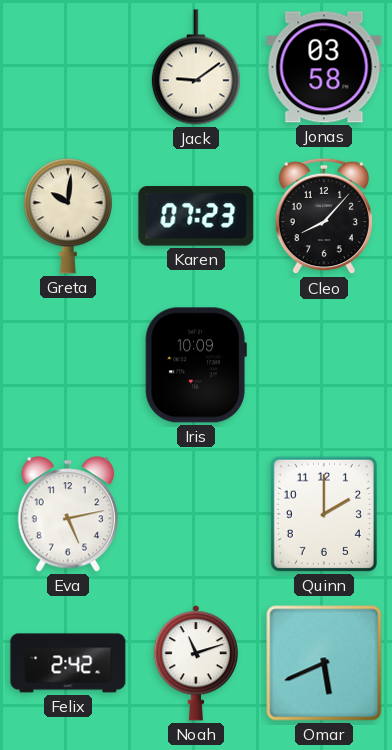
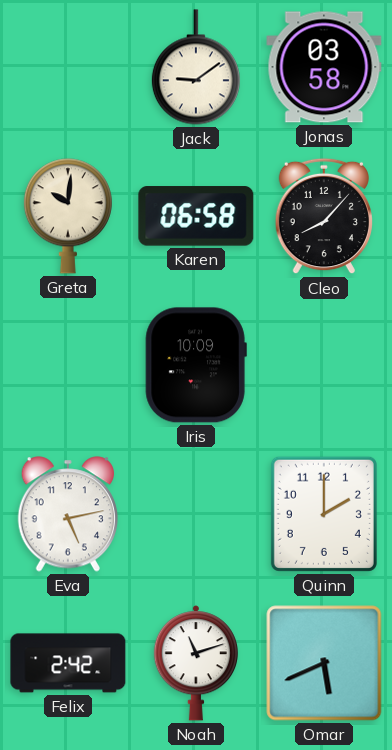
Karen: 07:23 -> 06:58
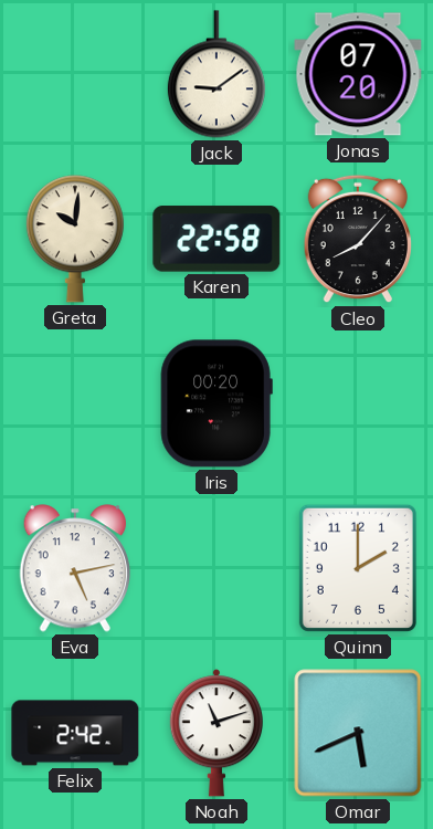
Jonas: 03:58 -> 07:20
Karen: 06:58 -> 22:58
Iris: 10:09 -> 00:20
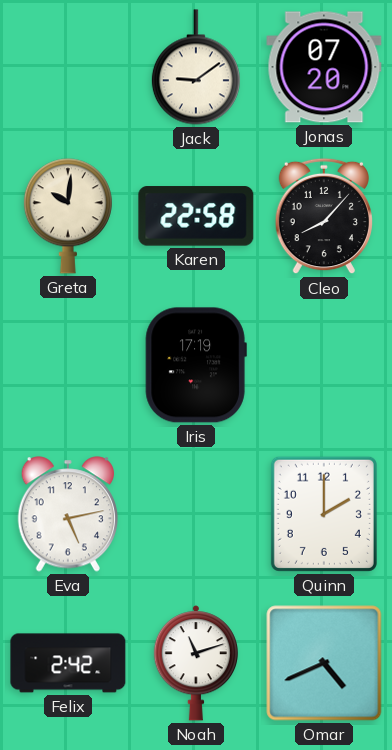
Iris: 00:20 -> 17:19
Omar: 5:41 -> 4:41
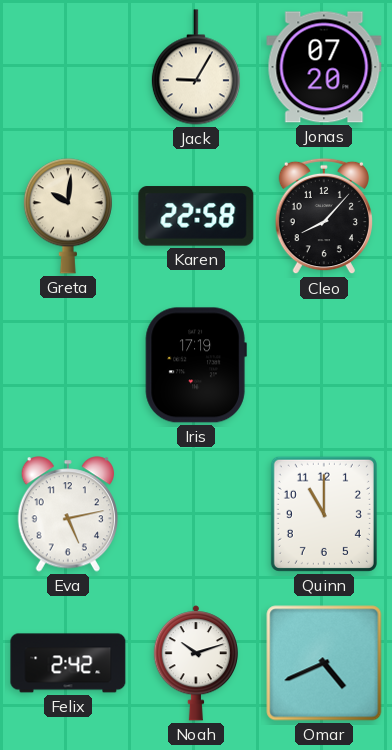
Jack: 9:09 -> 9:05
Quinn: 2:00 -> 11:00
Noah: 11:12 -> 10:12
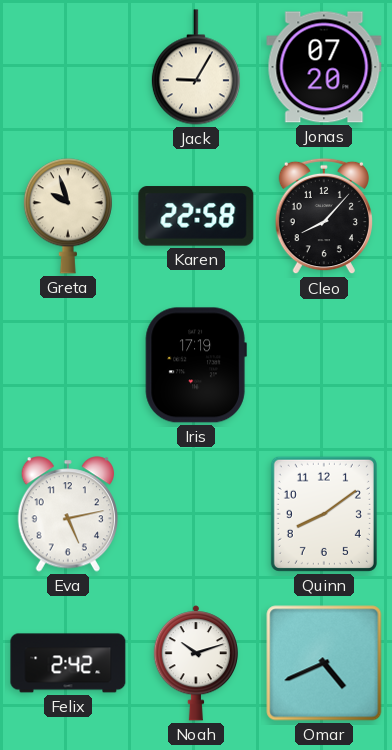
Greta: 10:01 -> 9:57
Quinn: 11:00 -> 8:09
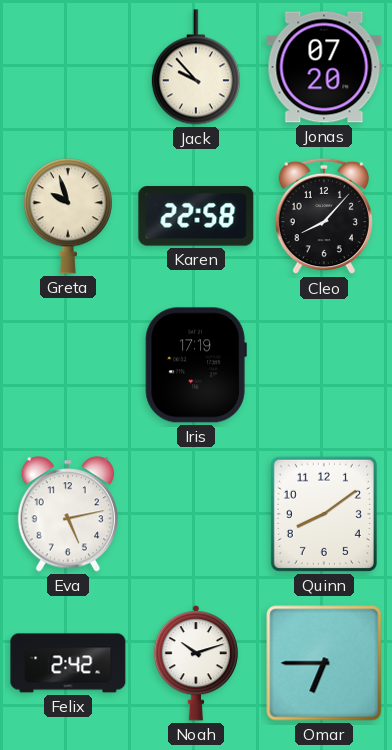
Jack: 9:05 -> 9:53
Omar: 4:41 -> 6:45
